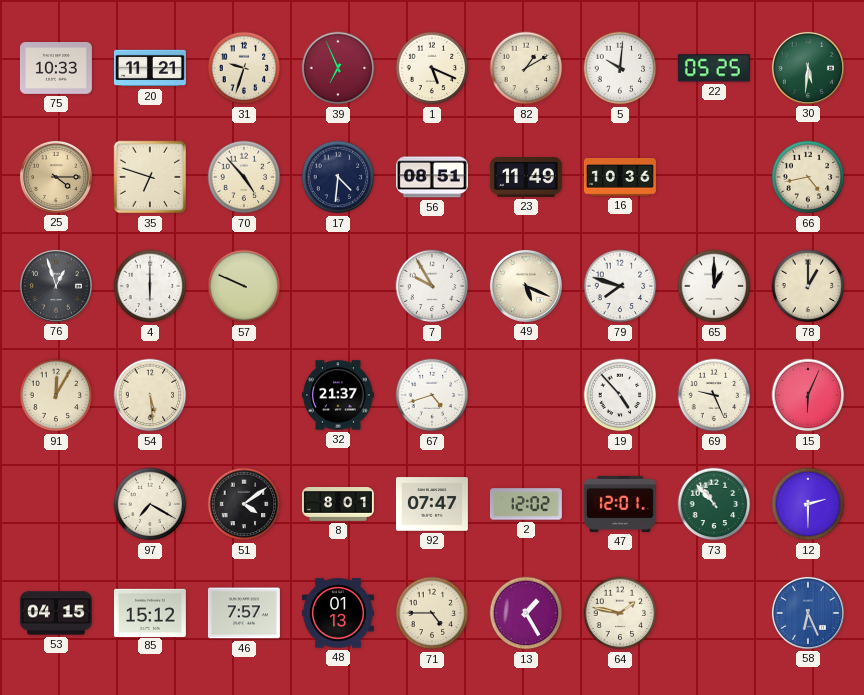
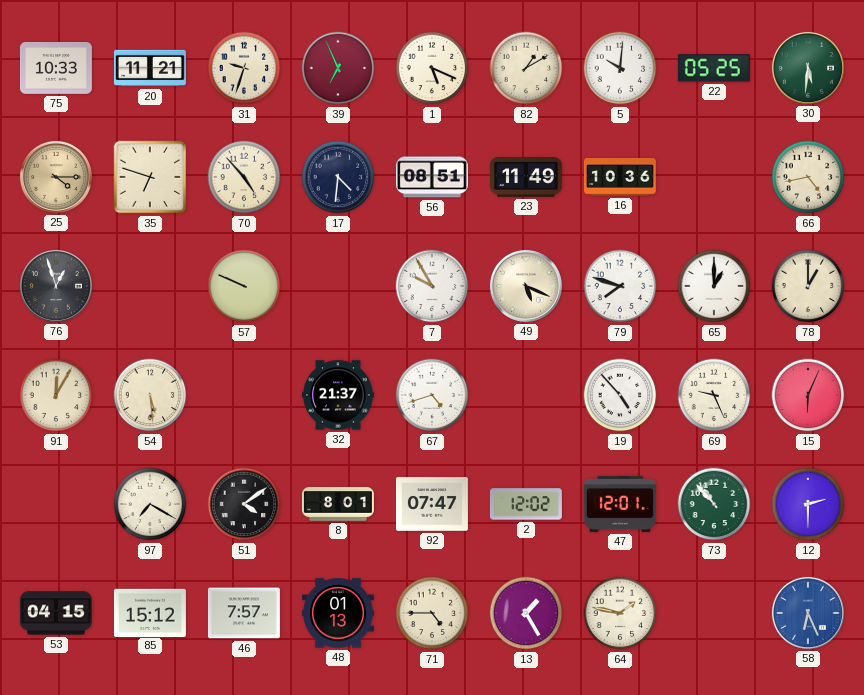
4: 6:00 -> none
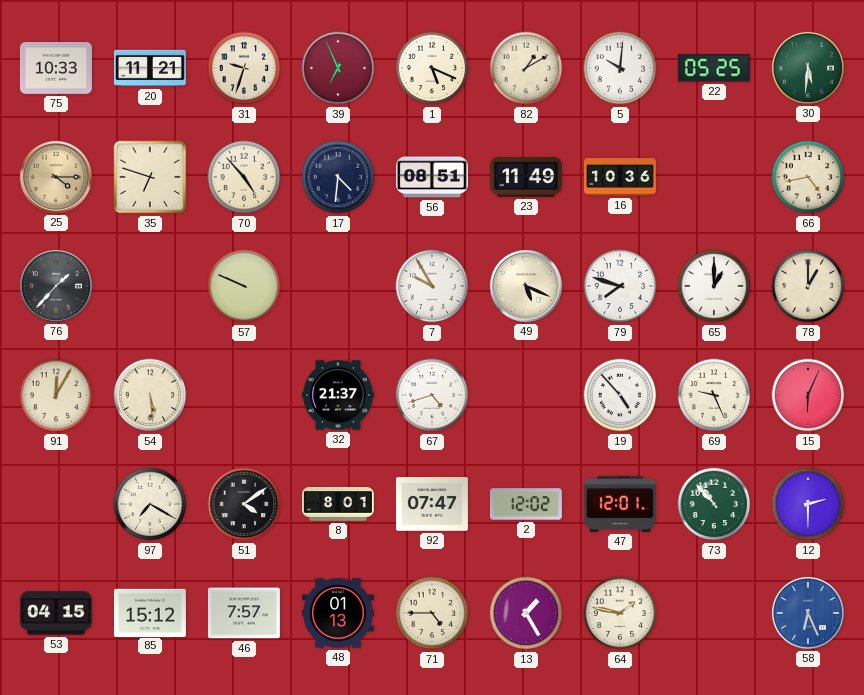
76: 12:57 -> 1:37
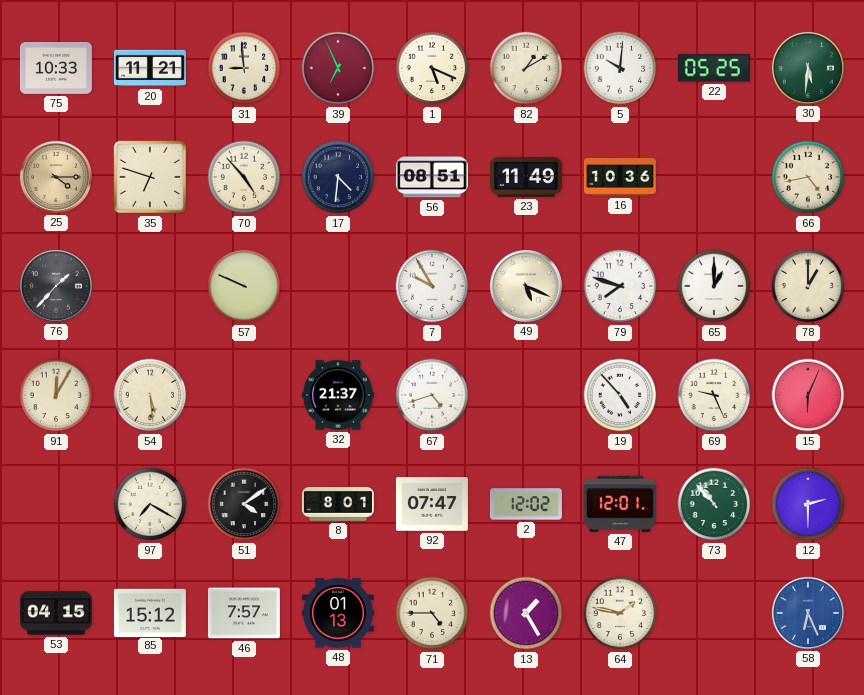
31: 9:33 -> 8:59
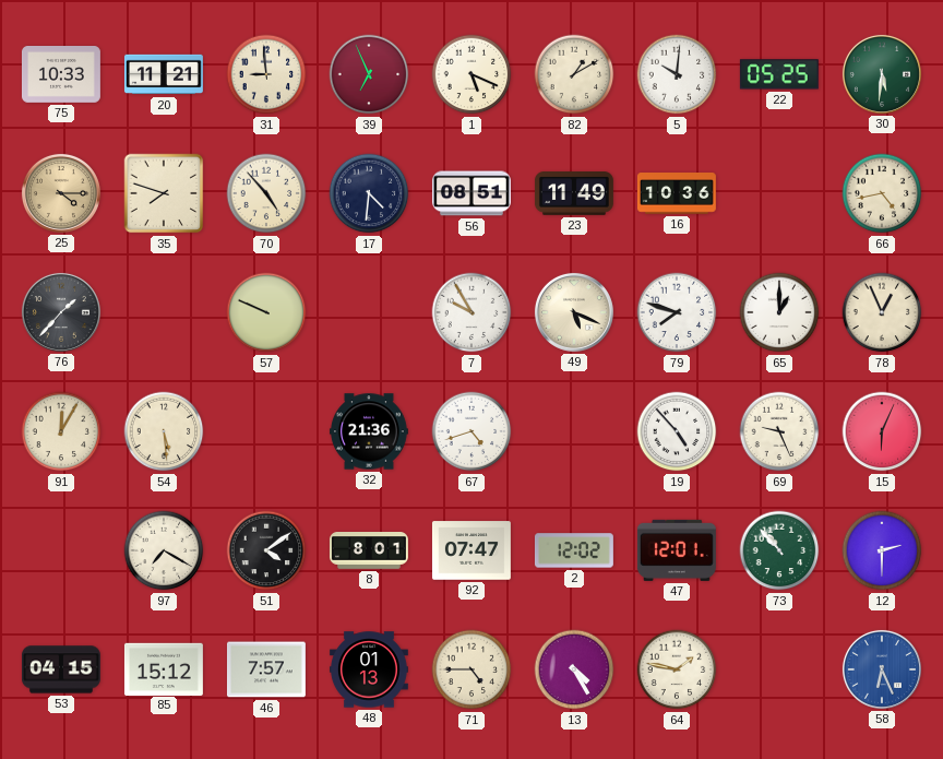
35: 6:48 -> 7:48
78: 1:00 -> 12:56
32: 21:37 -> 21:36
13: 1:25 -> 4:25
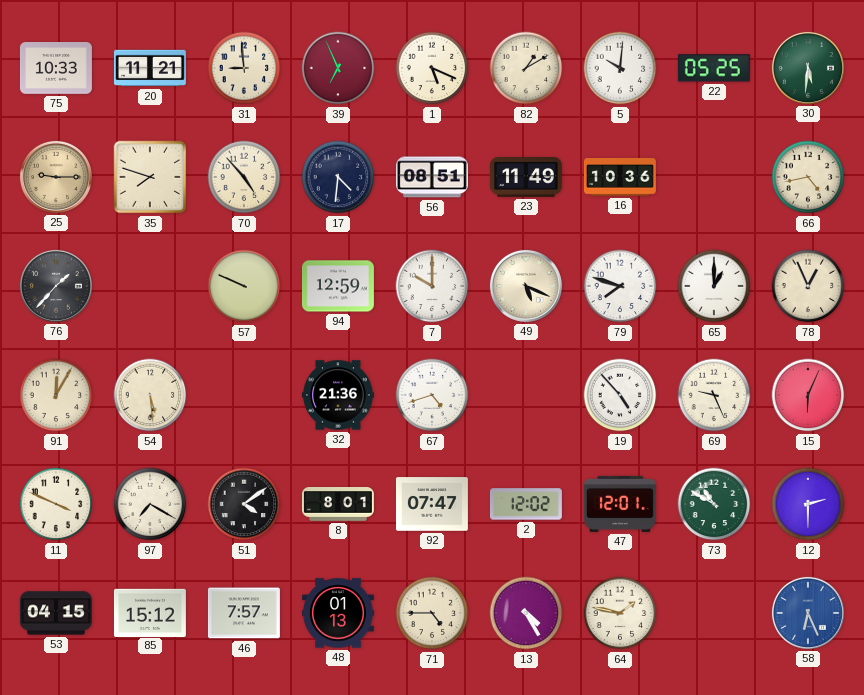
25: 4:15 -> 9:15
94: none -> 12:59
7: 9:55 -> 10:00
11: none -> 3:49
73: 10:53 -> 10:50
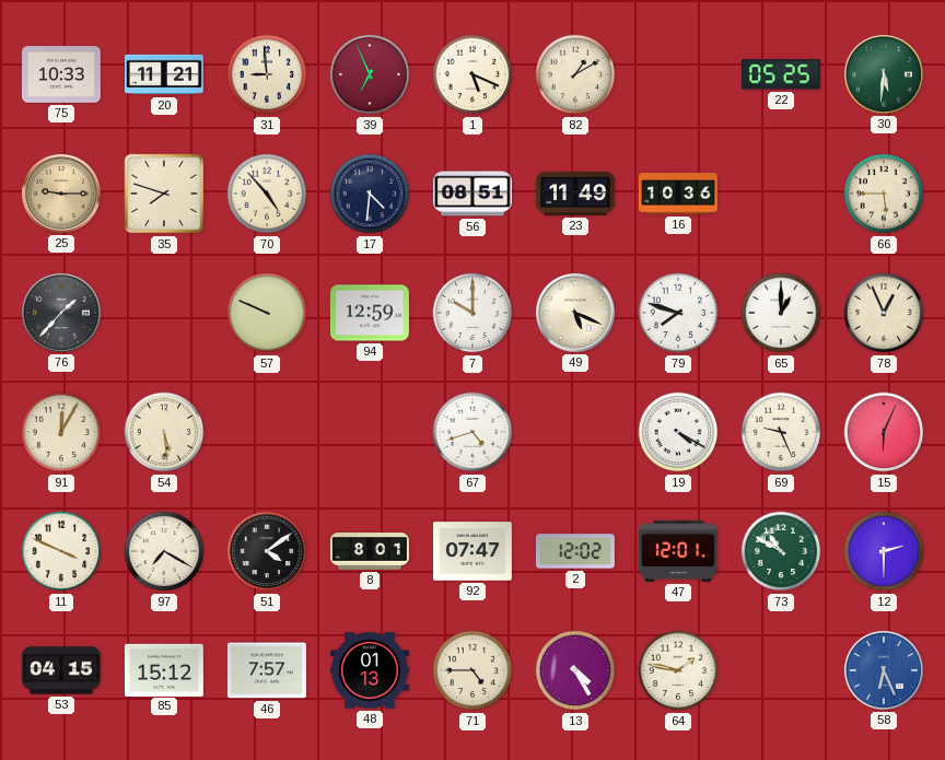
5: 10:01 -> none
66: 4:43 -> 5:45
32: 21:36 -> none
19: 4:53 -> 4:20
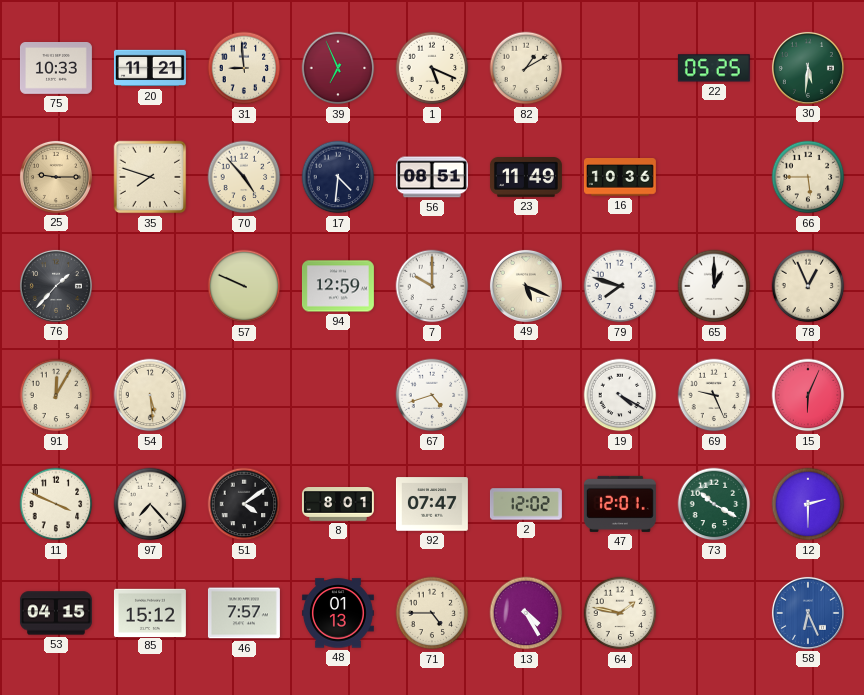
97: 7:20 -> 7:23
73: 10:50 -> 10:20
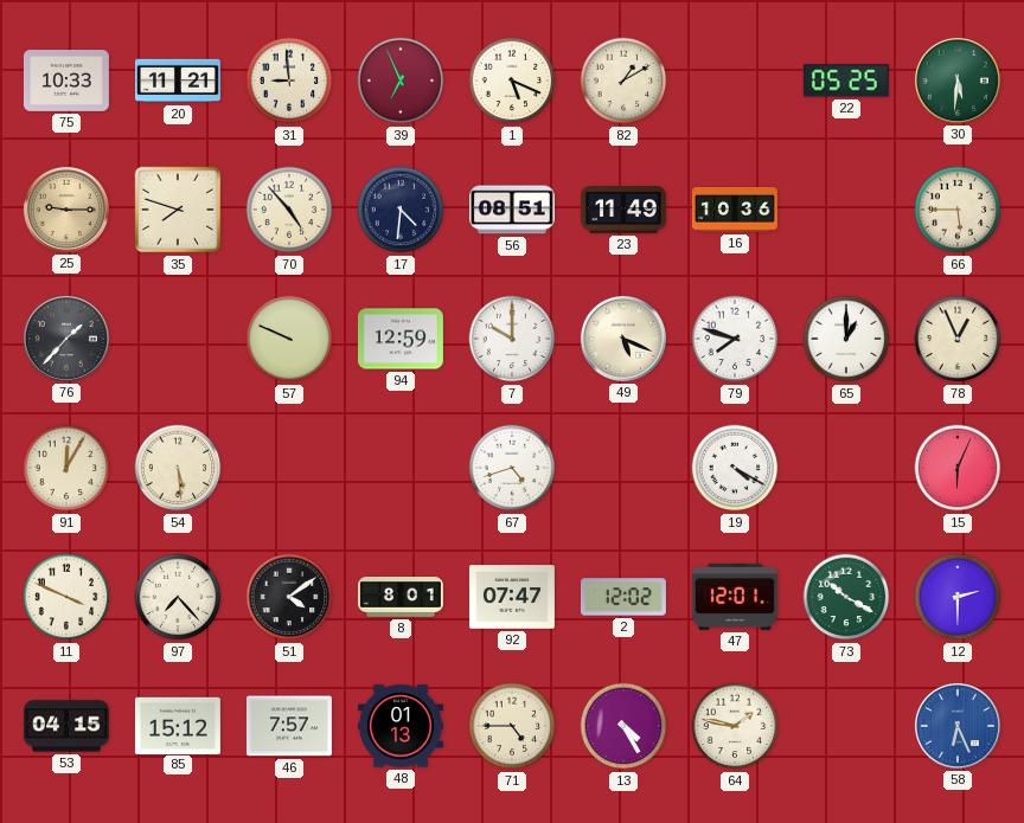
69: 9:26 -> none
